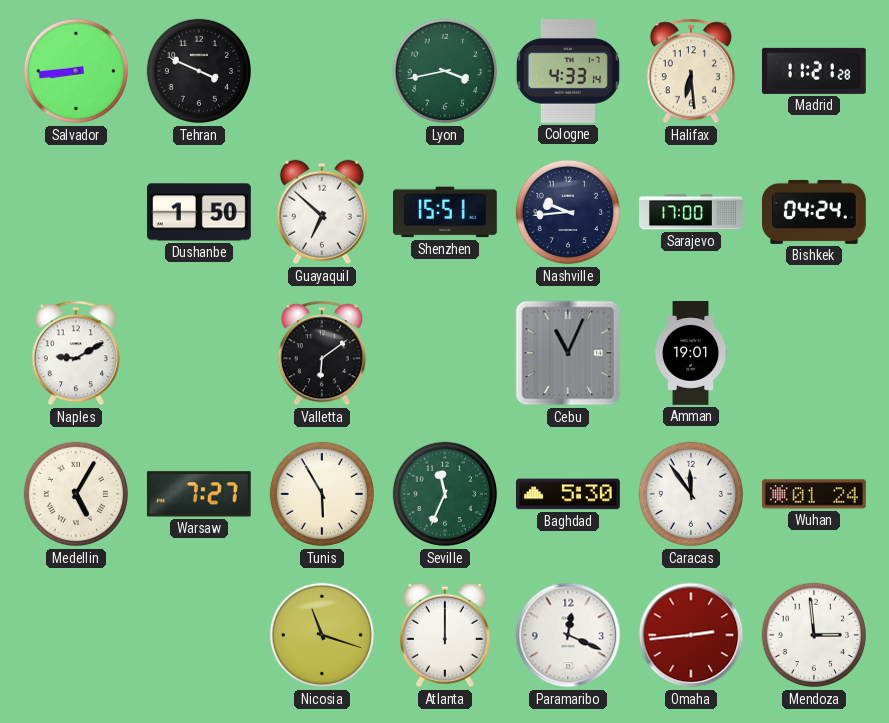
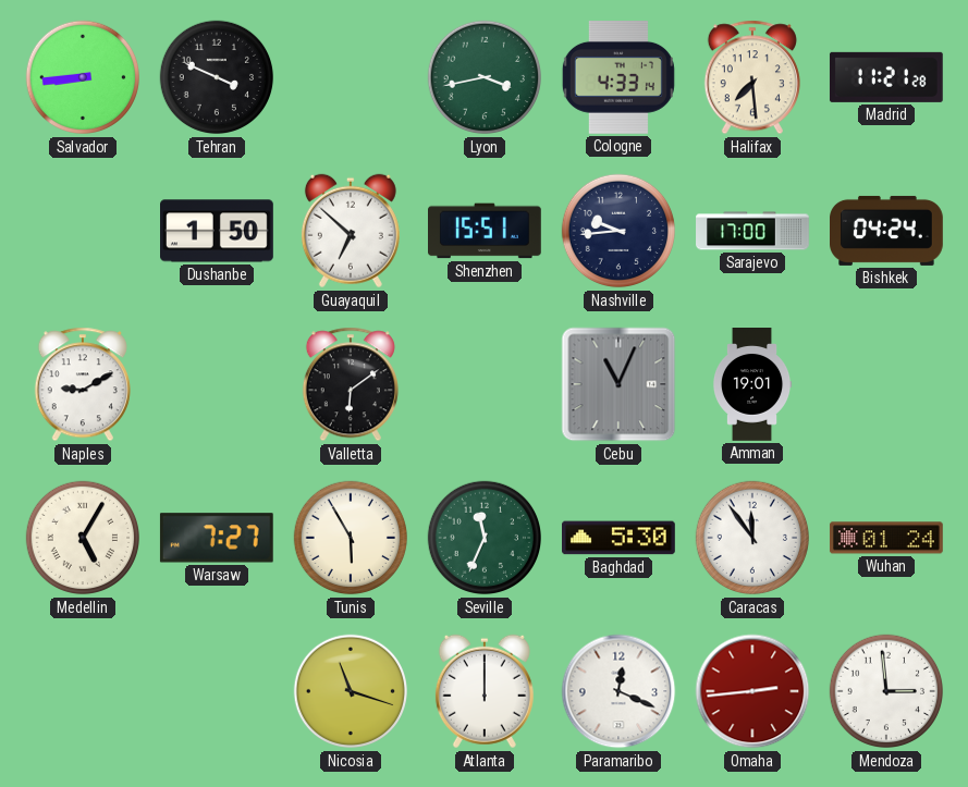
Halifax: 6:29 -> 7:29
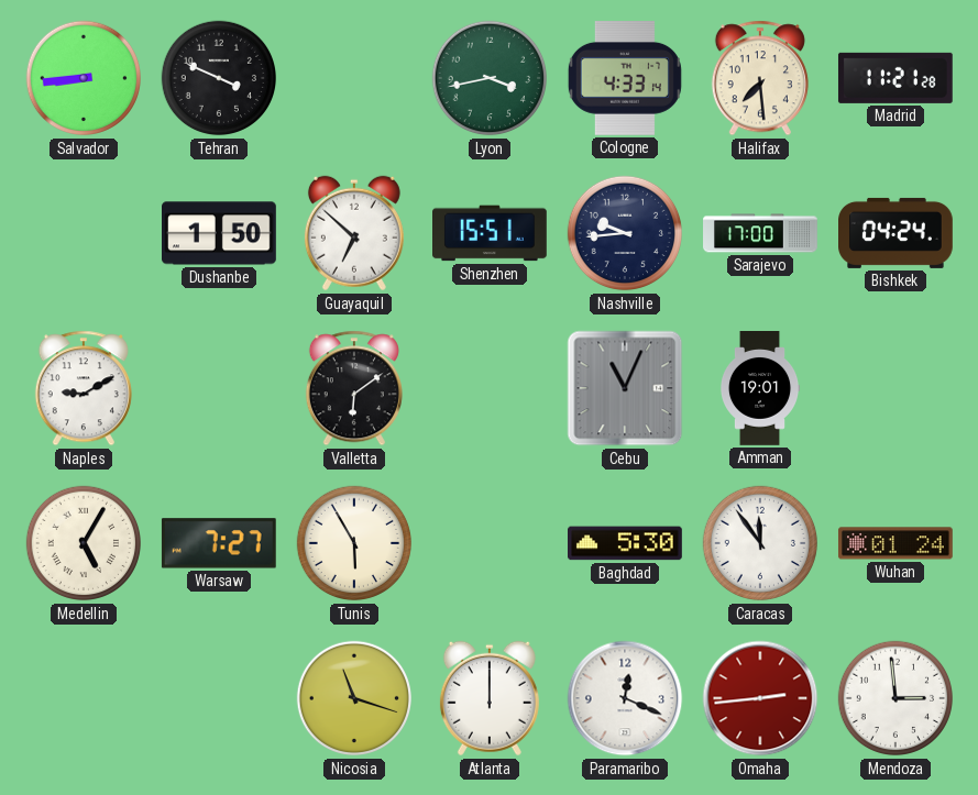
Seville: 11:34 -> none
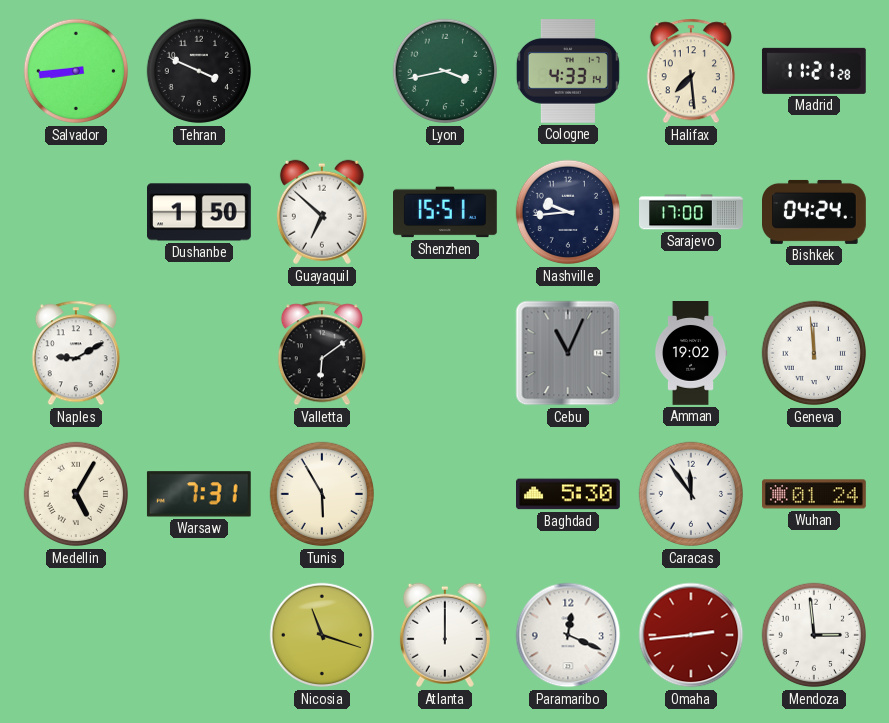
Amman: 19:01 -> 19:02
Geneva: none -> 11:59
Warsaw: 7:27 -> 7:31
